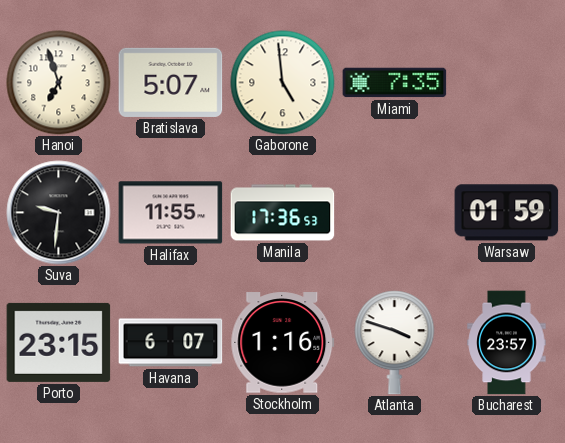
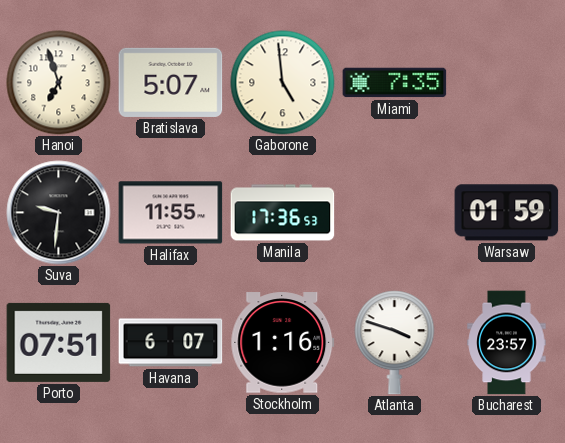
Porto: 23:15 -> 07:51
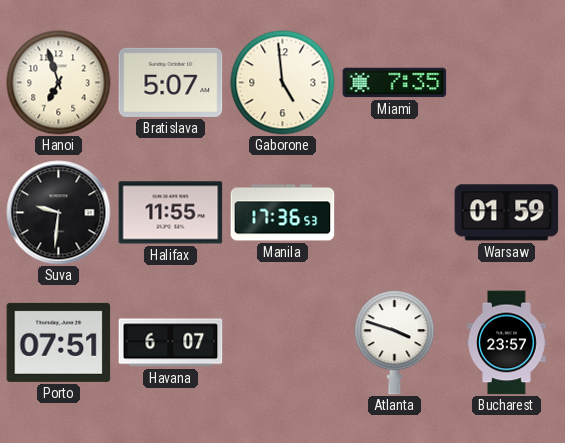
Stockholm: 1:16 -> none
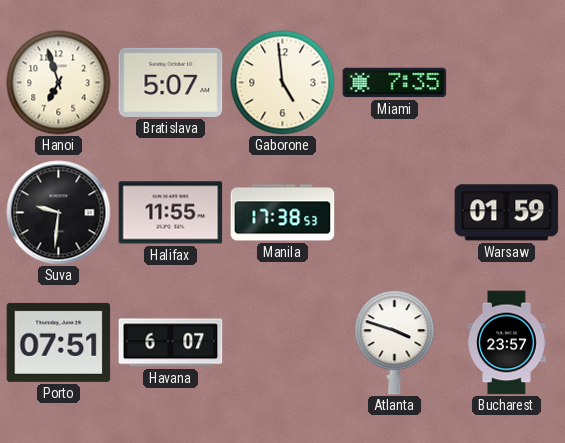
Manila: 17:36 -> 17:38
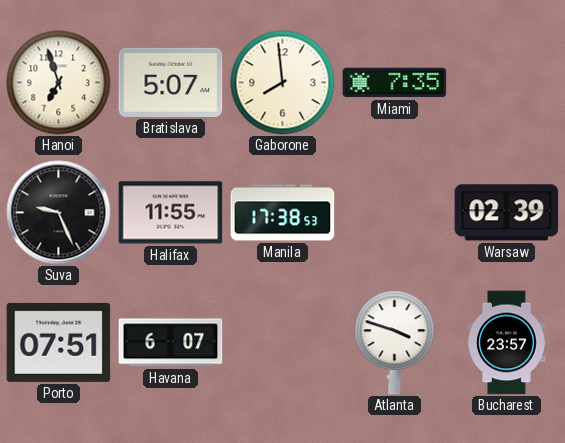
Gaborone: 4:59 -> 7:59
Suva: 9:31 -> 9:26
Warsaw: 01:59 -> 02:39
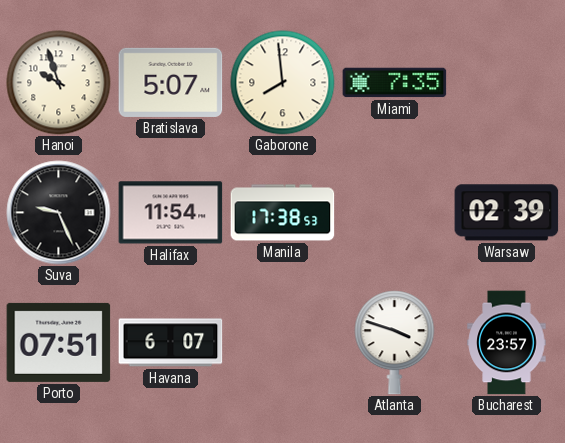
Hanoi: 6:57 -> 9:57
Halifax: 11:55 -> 11:54
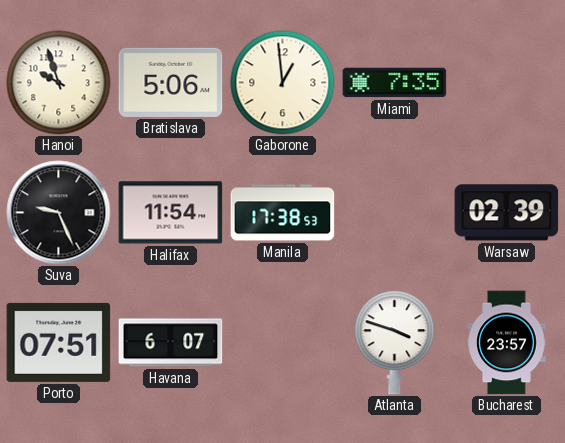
Bratislava: 5:07 -> 5:06
Gaborone: 7:59 -> 12:59
